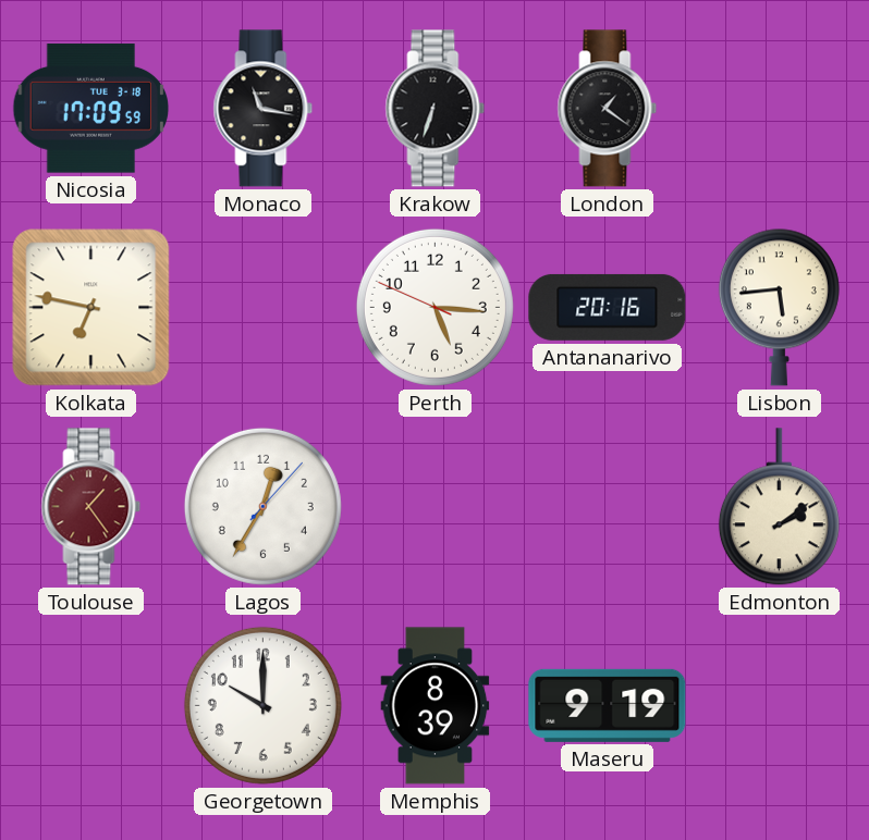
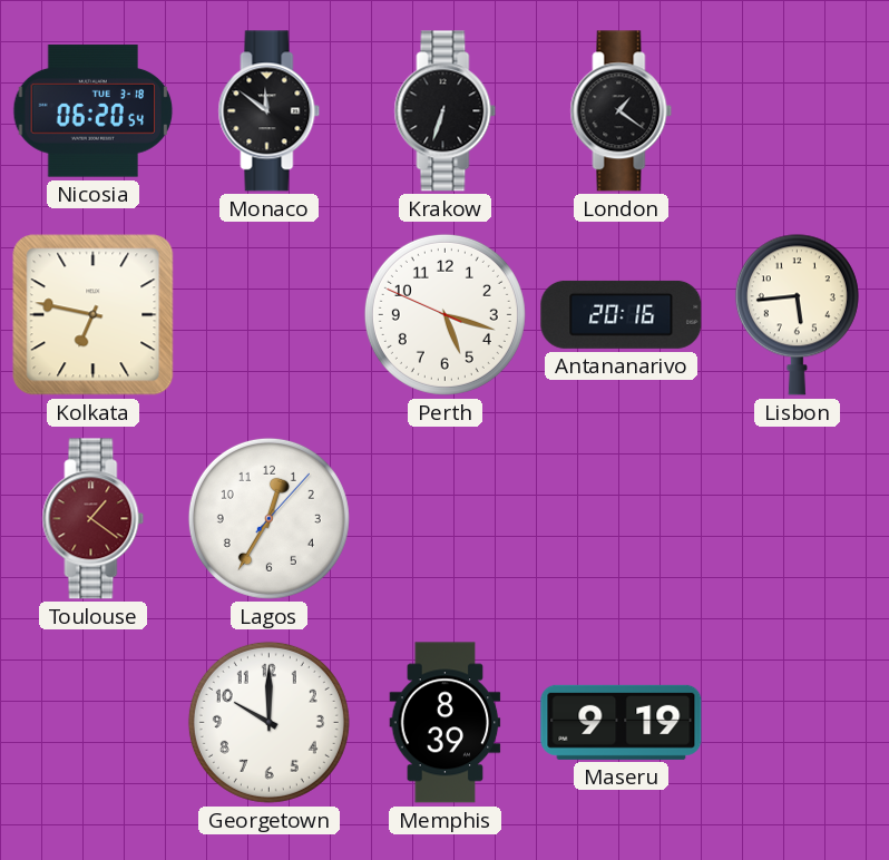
Nicosia: 17:09 -> 06:20
Monaco: 11:17 -> 11:51
Perth: 5:15 -> 5:17
Toulouse: 1:24 -> 1:21
Edmonton: 2:09 -> none
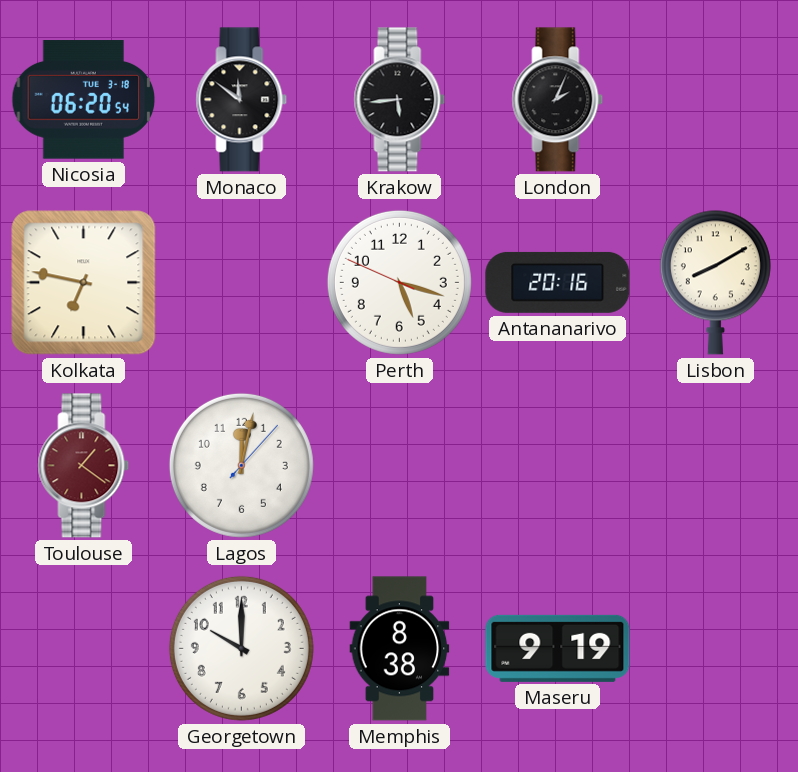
Krakow: 6:33 -> 5:44
London: 1:21 -> 2:04
Lisbon: 5:44 -> 8:10
Lagos: 12:35 -> 12:02
Memphis: 8:39 -> 8:38
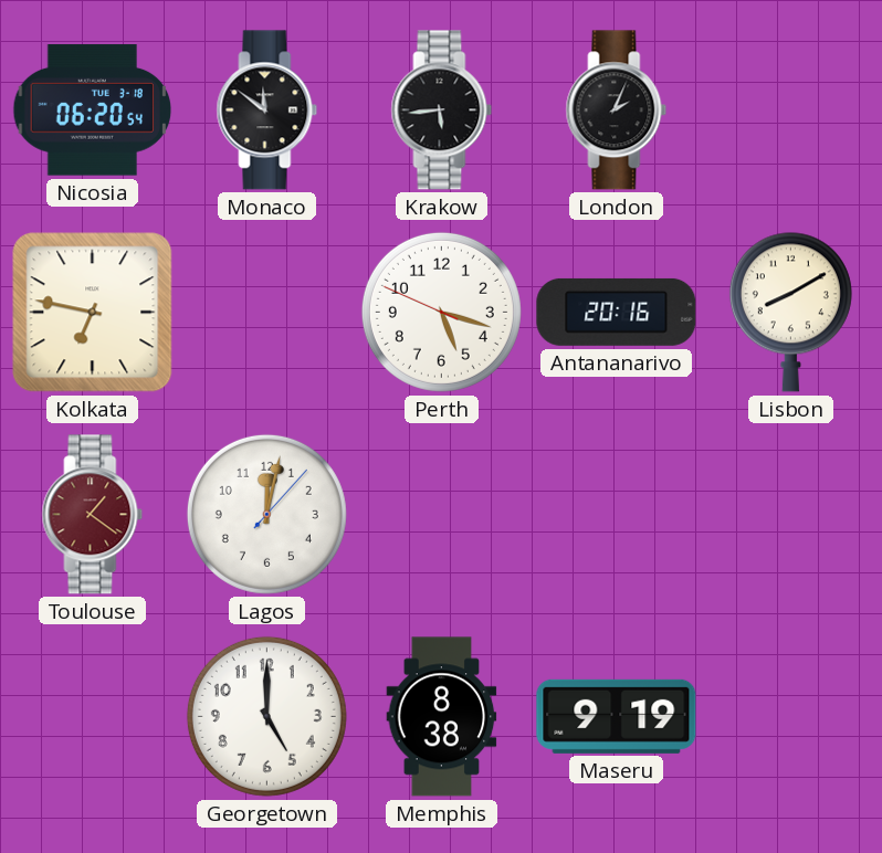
Georgetown: 10:00 -> 5:00
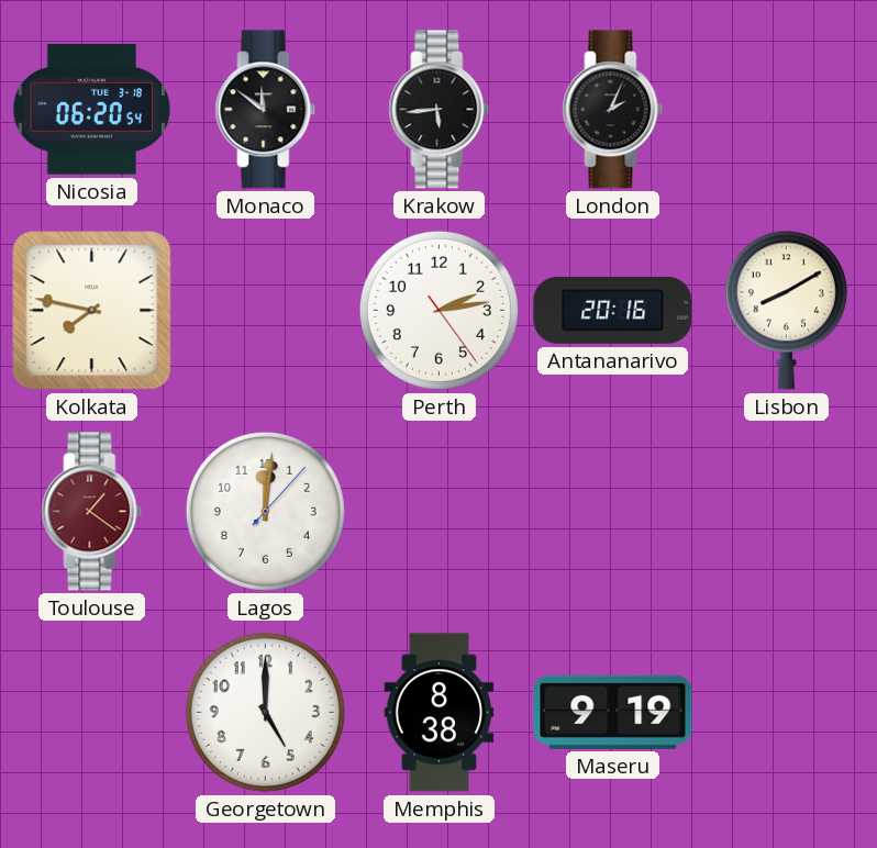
Kolkata: 6:47 -> 7:47
Perth: 5:17 -> 2:13
Lagos: 12:02 -> 12:01
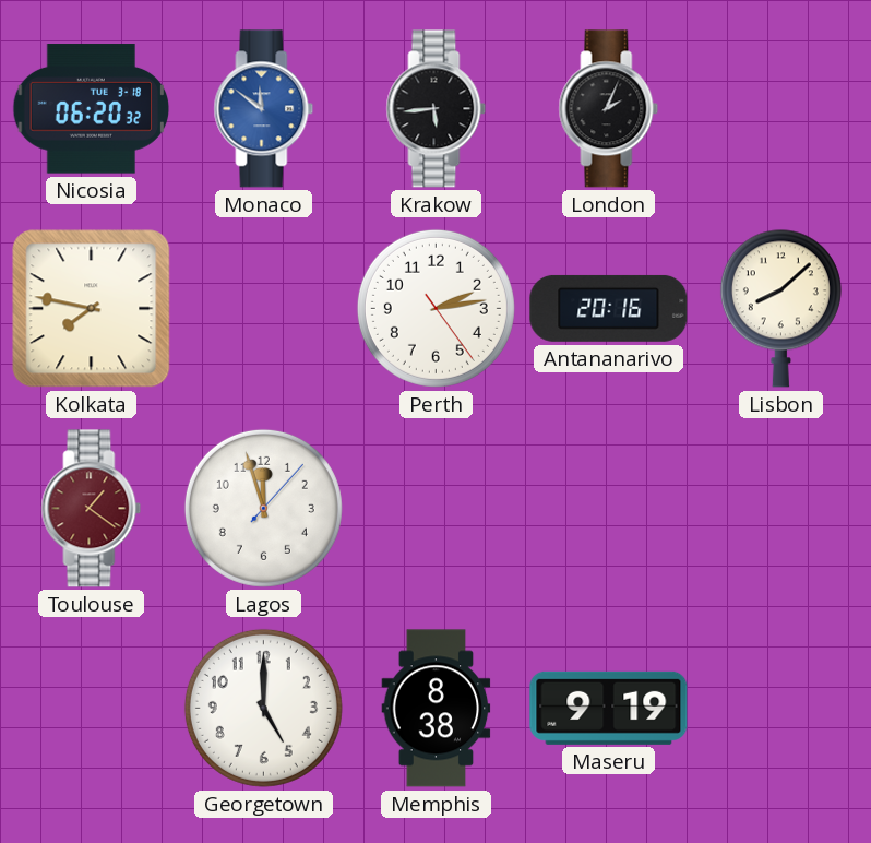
Nicosia: 06:20:54 -> 06:20:32
Monaco dial: black -> blue
Lisbon: 8:10 -> 8:08
Lagos: 12:01 -> 11:57
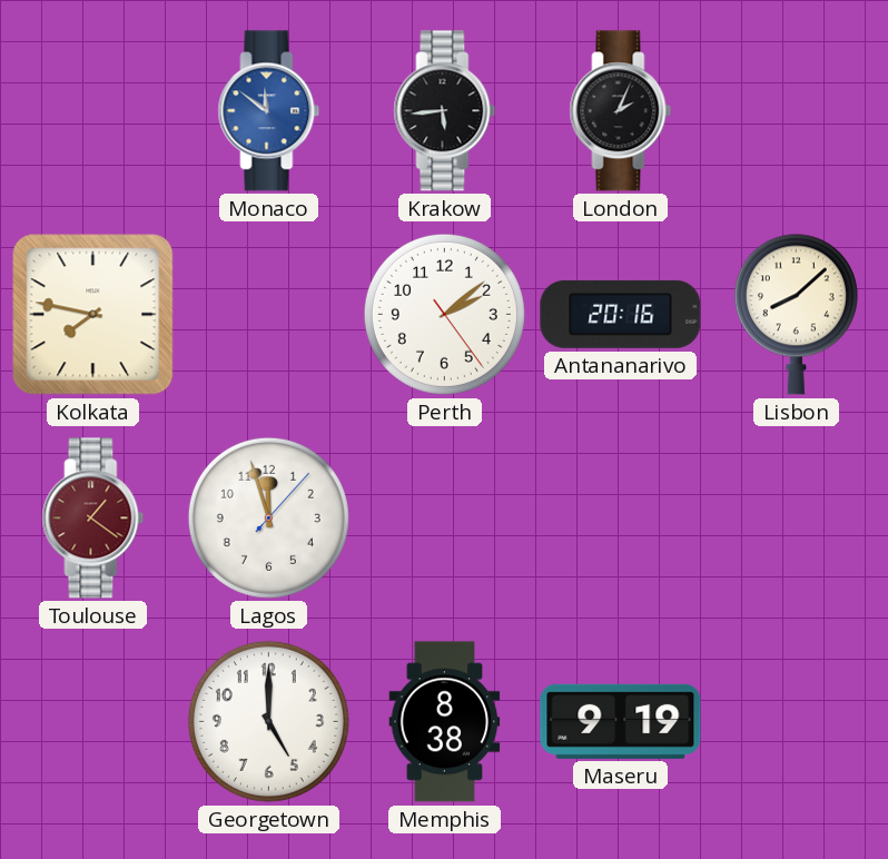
Nicosia: 06:20 -> none
Perth: 2:13 -> 2:08
